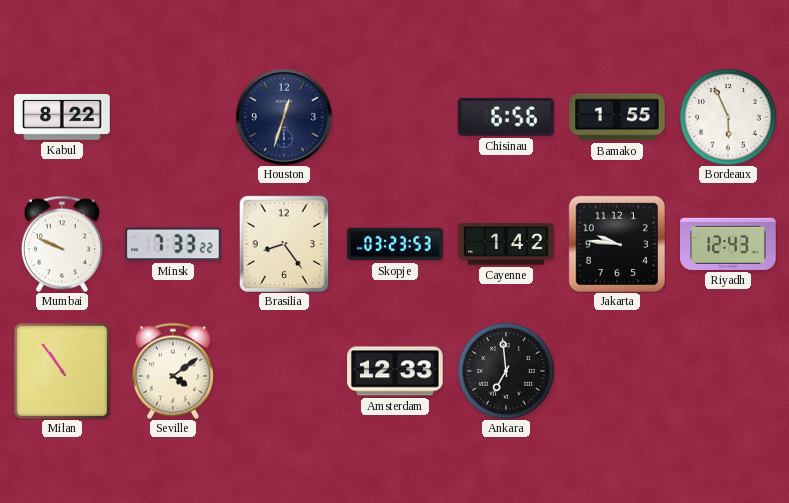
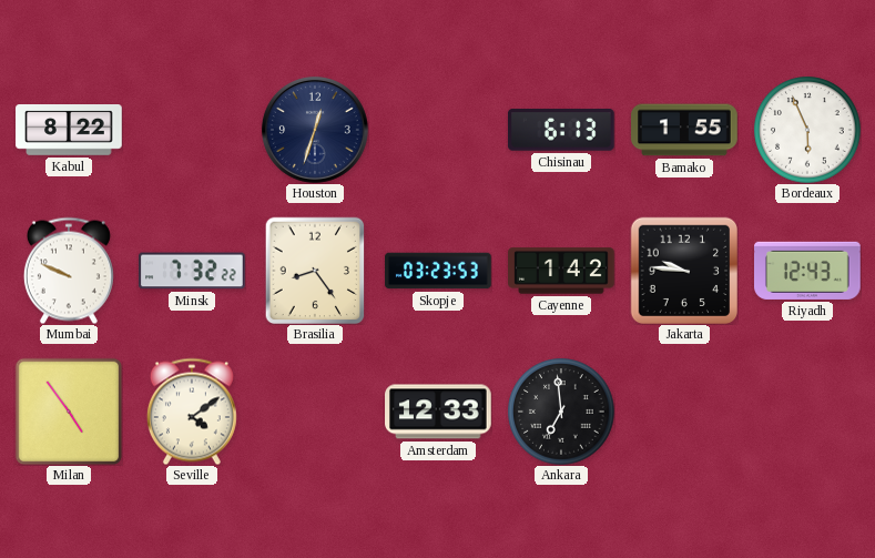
Chisinau: 6:56 -> 6:13
Minsk: 7:33 -> 7:32
Milan: 10:54 -> 4:54
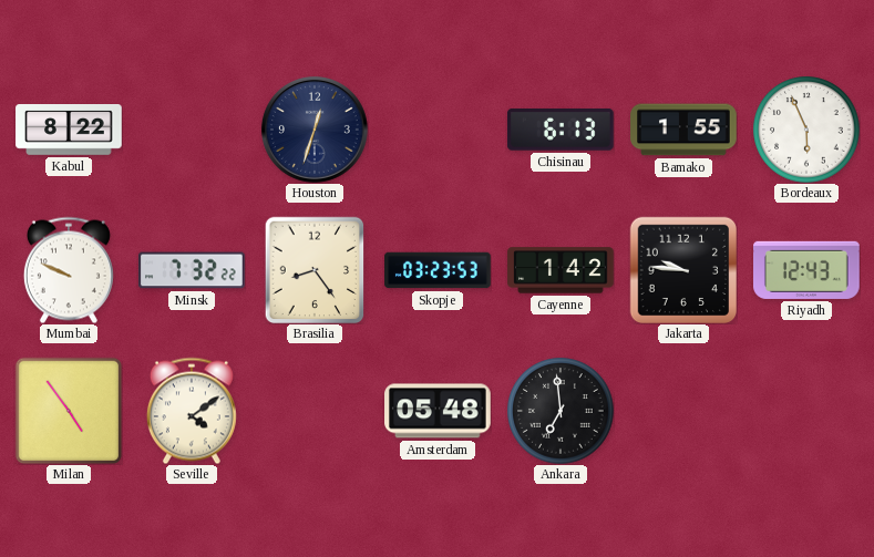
Amsterdam: 12:33 -> 05:48
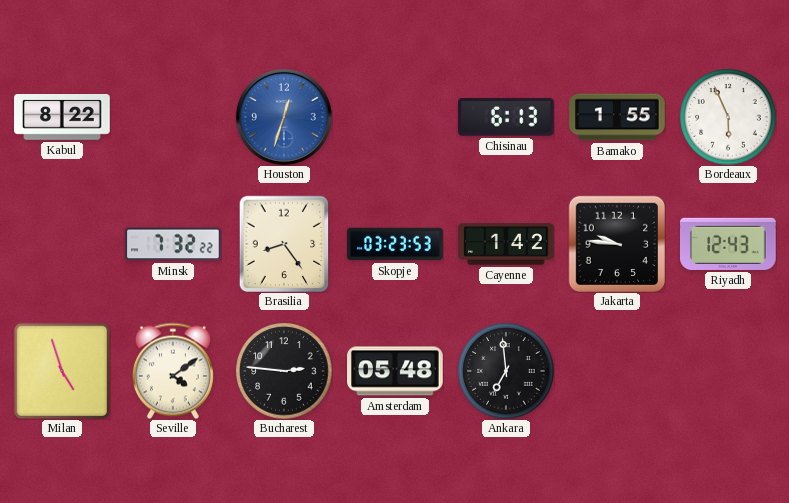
Houston dial: navy -> blue
Mumbai: 9:49 -> none
Milan: 4:54 -> 4:57
Bucharest: none -> 2:46
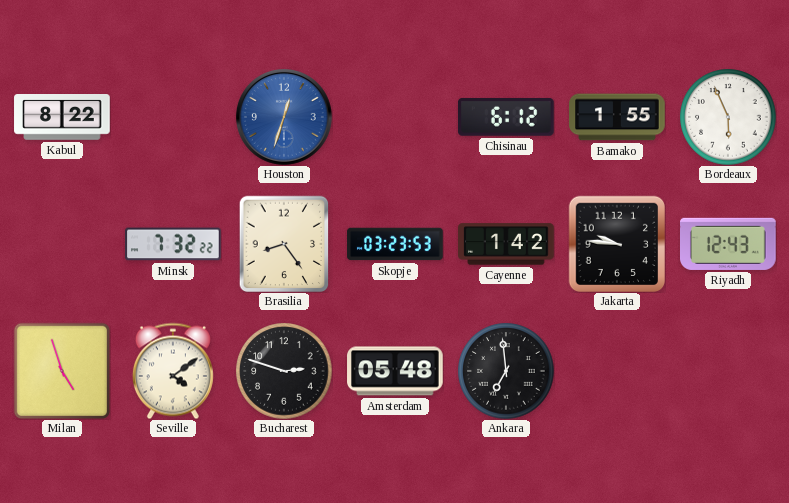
Chisinau: 6:13 -> 6:12
Bucharest: 2:46 -> 2:48
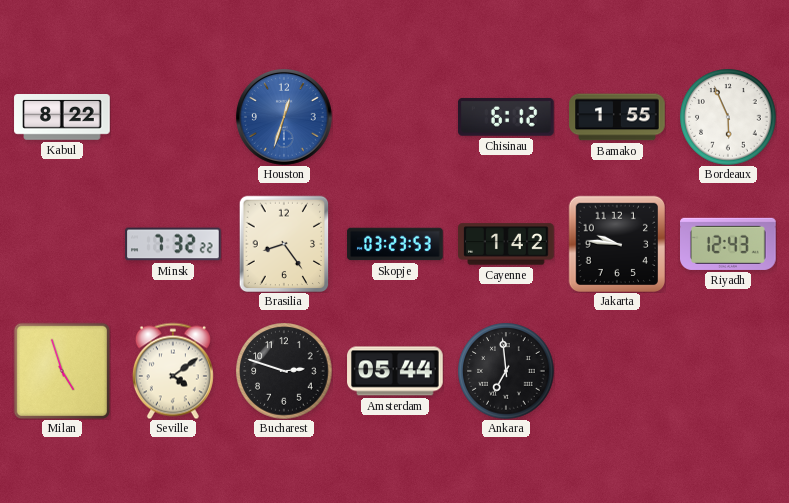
Amsterdam: 05:48 -> 05:44
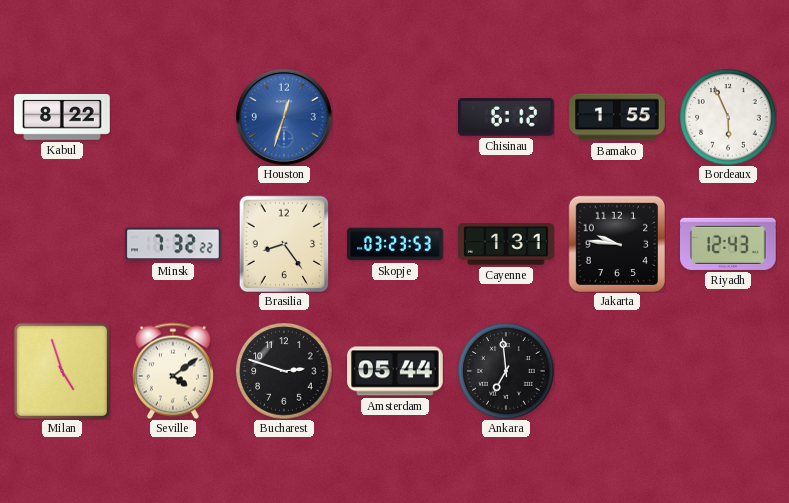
Cayenne: 1:42 -> 1:31
